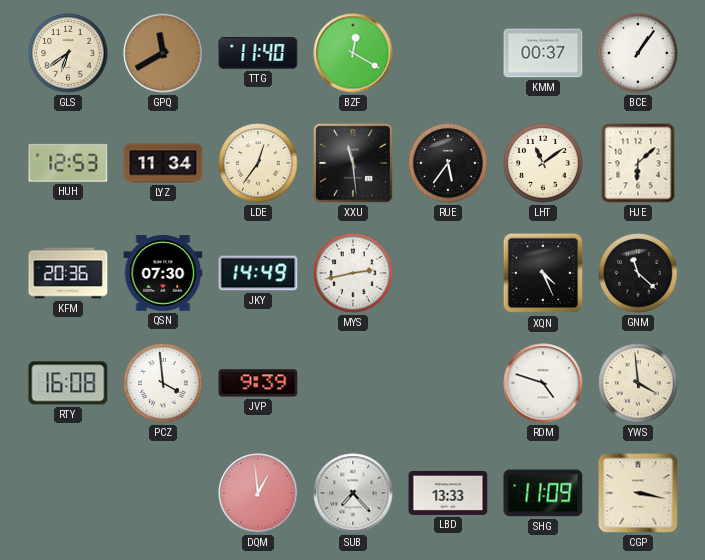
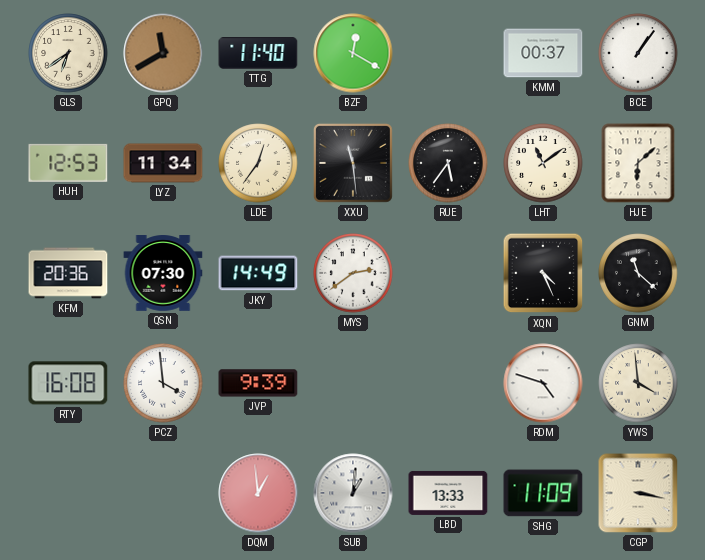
MYS: 2:43 -> 2:39
SUB: 7:23 -> 1:01
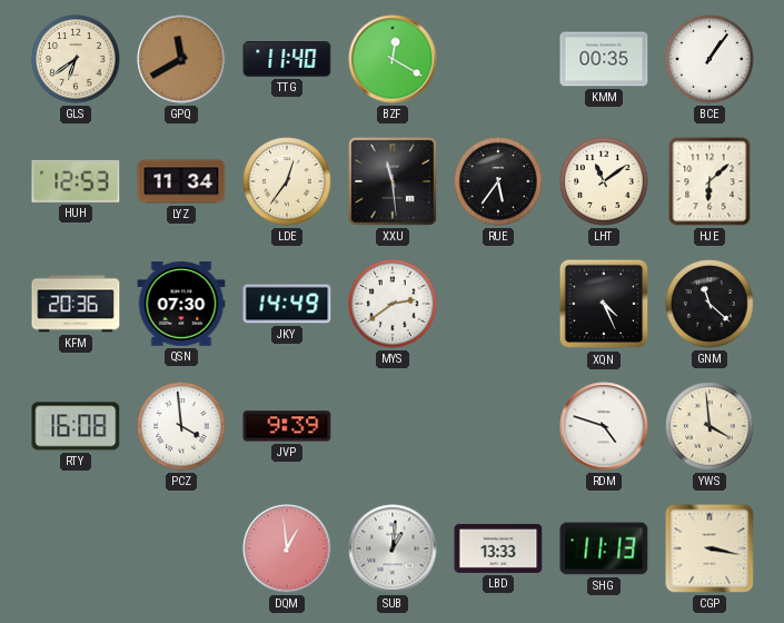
KMM: 00:37 -> 00:35
SHG: 11:09 -> 11:13
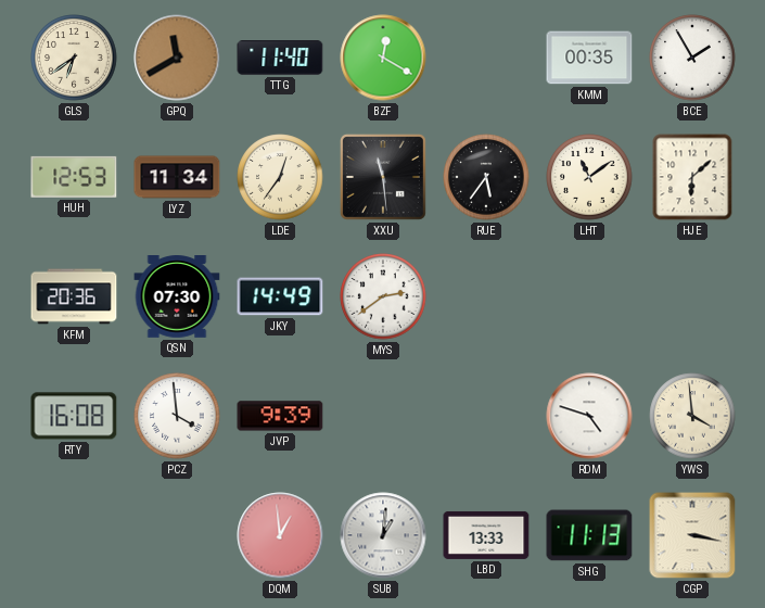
BCE: 1:06 -> 1:55
XQN: 4:26 -> none
GNM: 11:22 -> none
